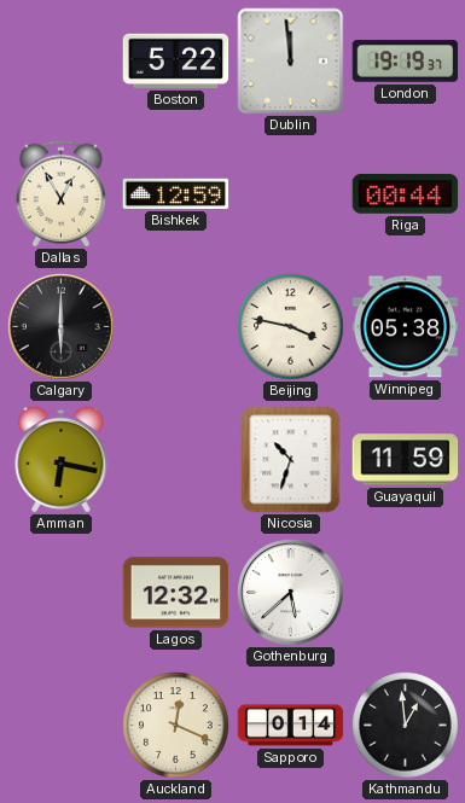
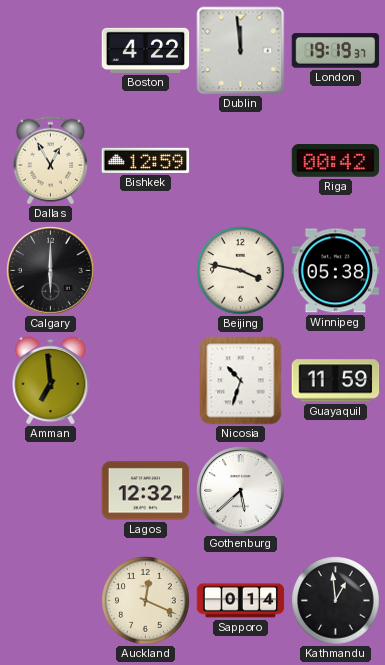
Boston: 5:22 -> 4:22
Riga: 00:44 -> 00:42
Amman: 6:17 -> 6:59
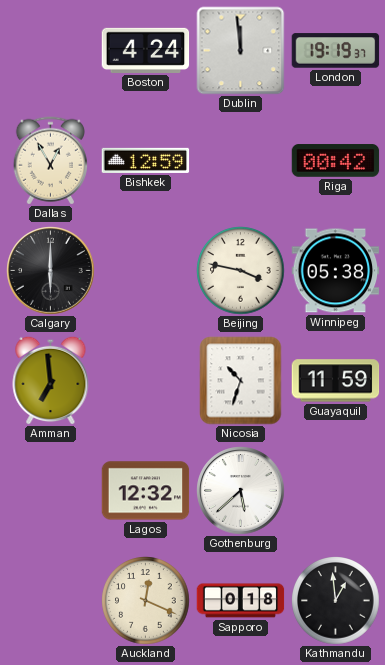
Boston: 4:22 -> 4:24
Sapporo: 0:14 -> 0:18
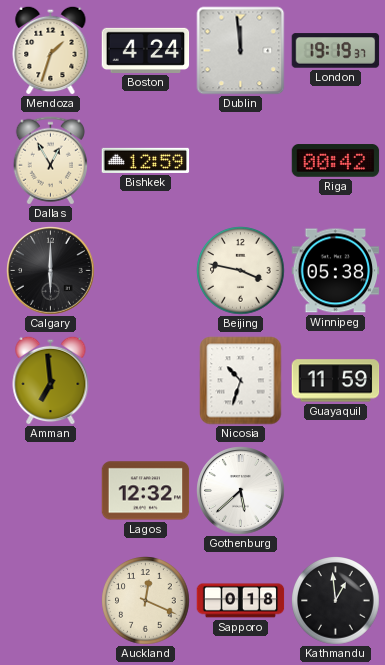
Mendoza: none -> 1:33
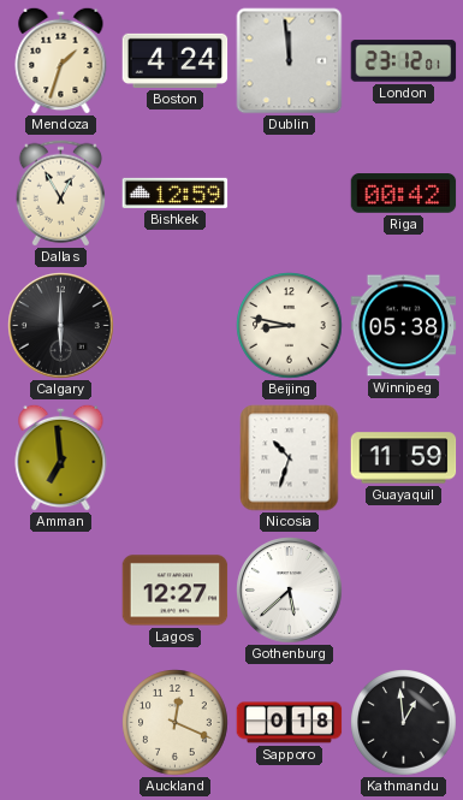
London: 19:19 -> 23:12
Beijing: 3:47 -> 8:47
Lagos: 12:32 -> 12:27
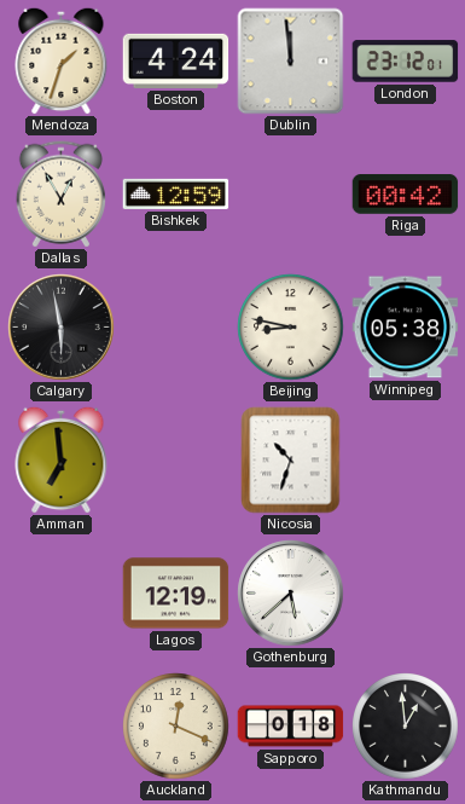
Calgary: 6:00 -> 5:58
Guayaquil: 11:59 -> none
Lagos: 12:27 -> 12:19
